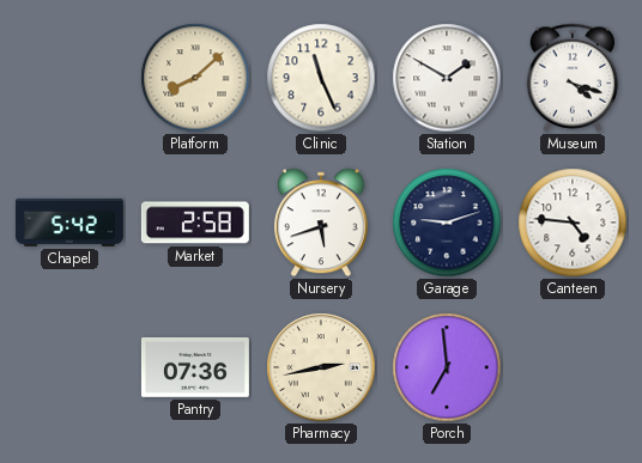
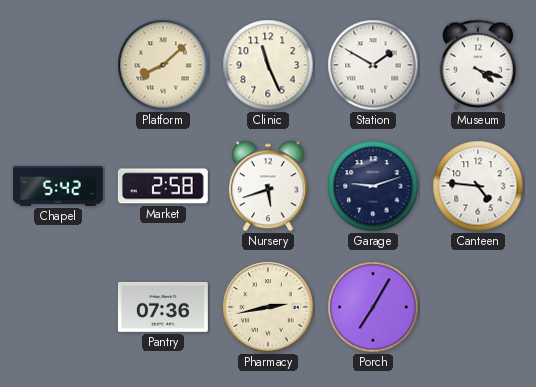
Porch: 6:59 -> 7:05
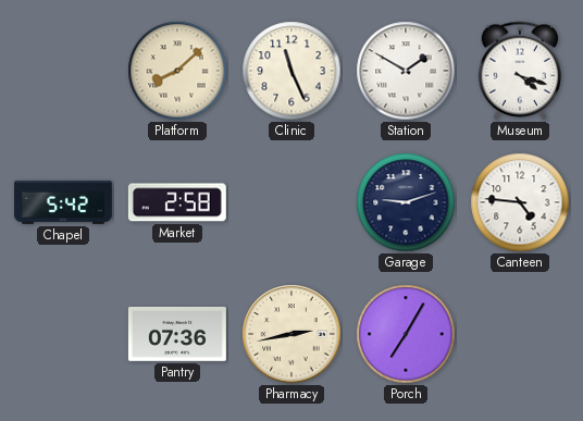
Nursery: 5:42 -> none
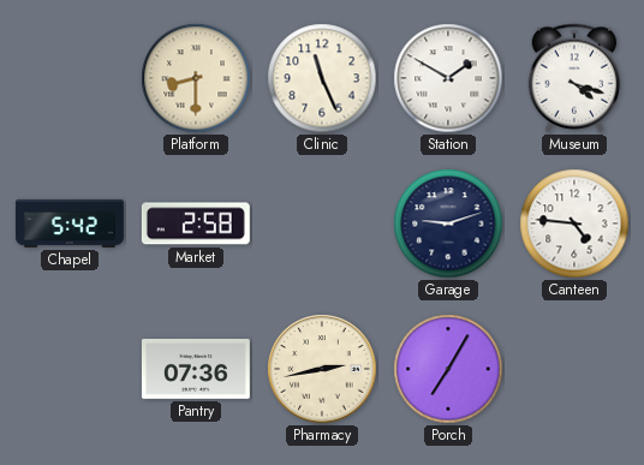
Platform: 8:08 -> 8:30
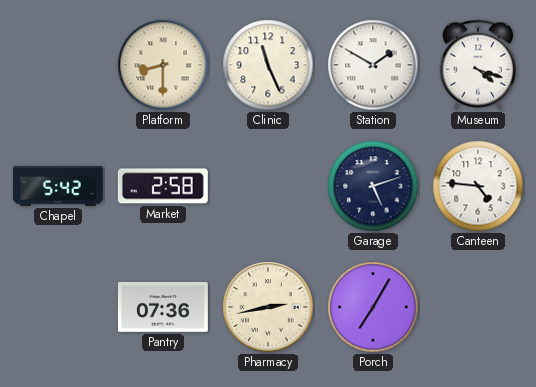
Garage: 9:12 -> 5:12
